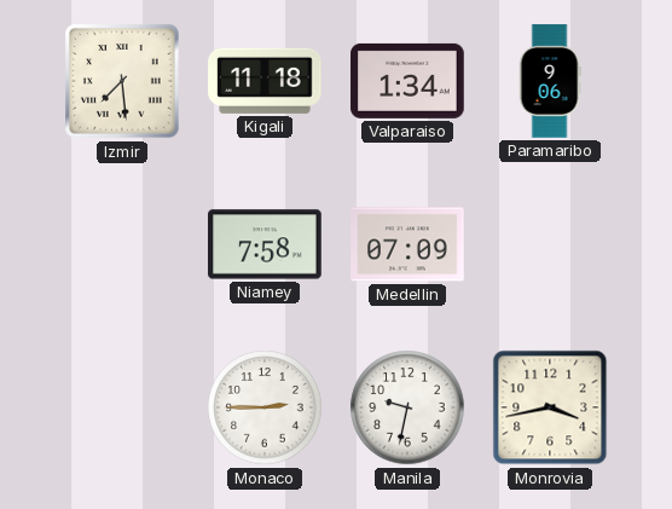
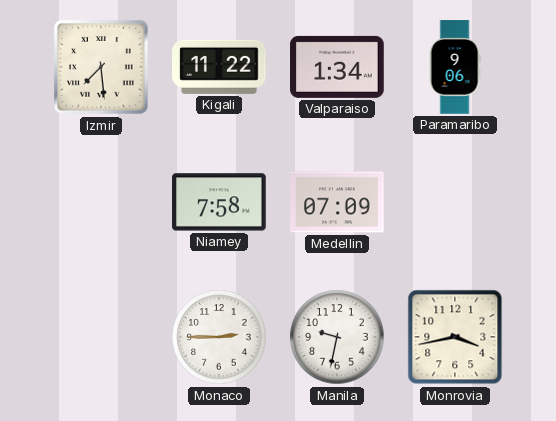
Kigali: 11:18 -> 11:22
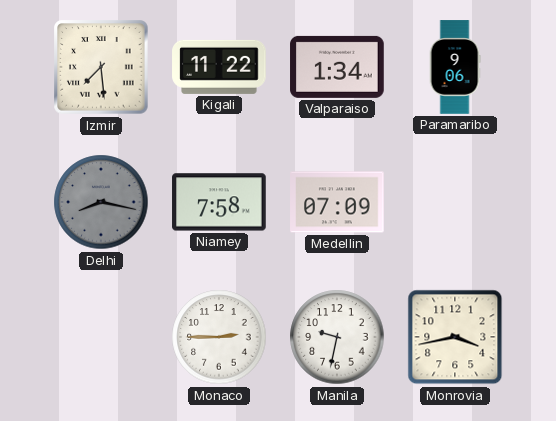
Delhi: none -> 8:17
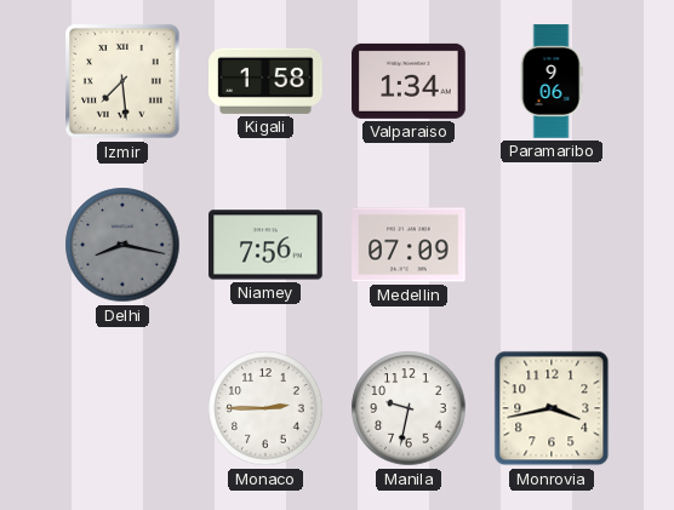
Kigali: 11:22 -> 1:58
Niamey: 7:58 -> 7:56
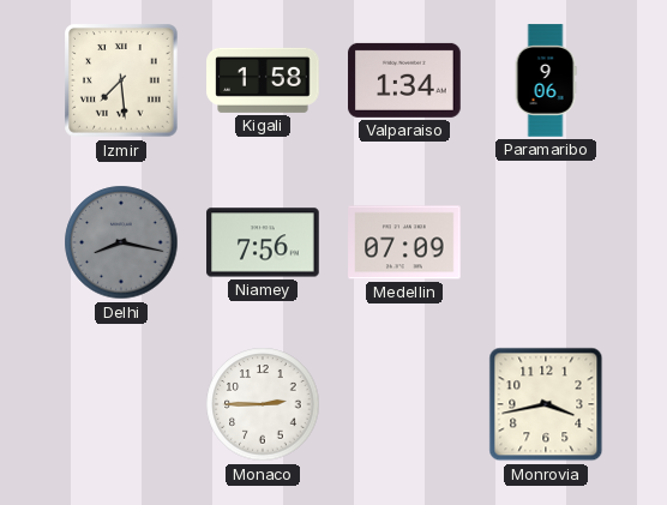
Manila: 9:32 -> none
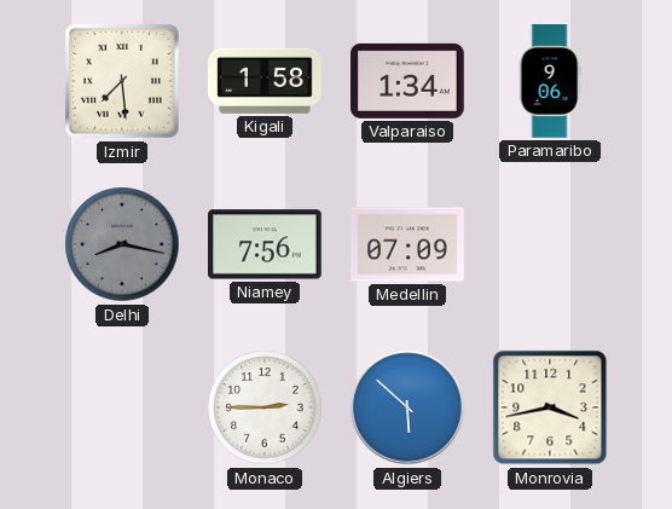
Algiers: none -> 5:52
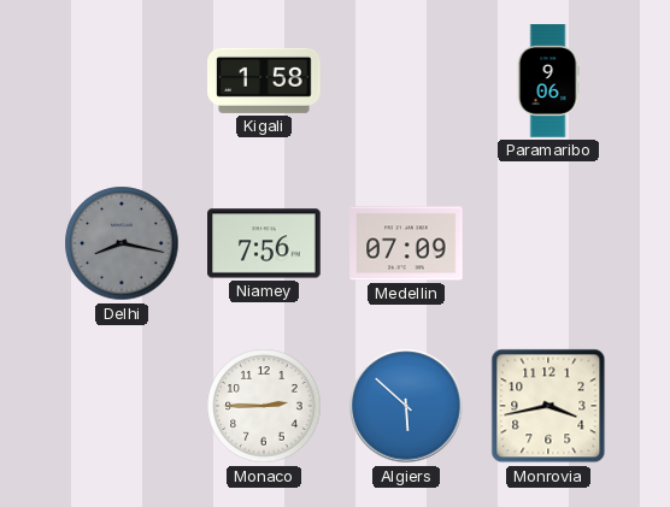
Izmir: 7:29 -> none
Valparaiso: 1:34 -> none
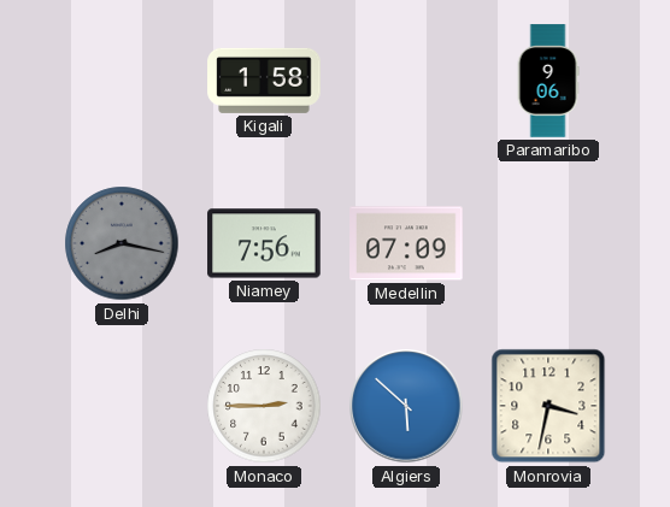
Monrovia: 3:43 -> 3:32
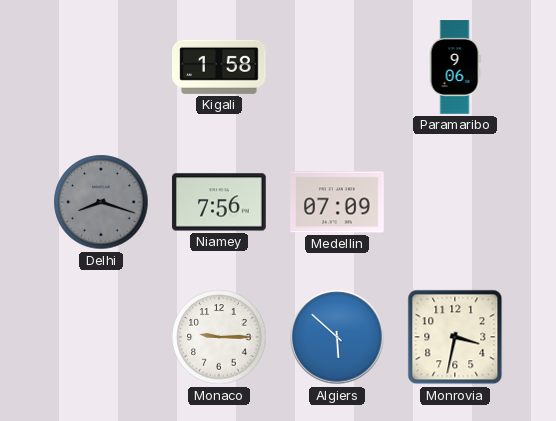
Delhi: 8:17 -> 8:18
Monaco: 2:45 -> 9:15
